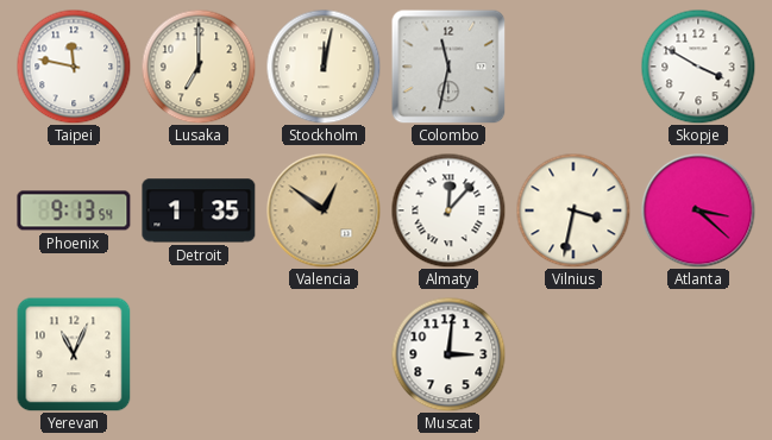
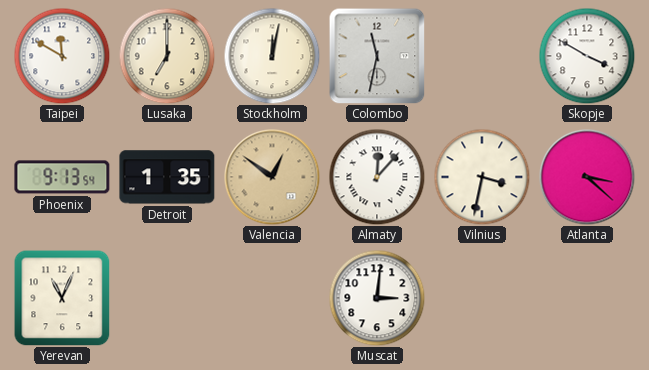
Taipei: 11:47 -> 11:50
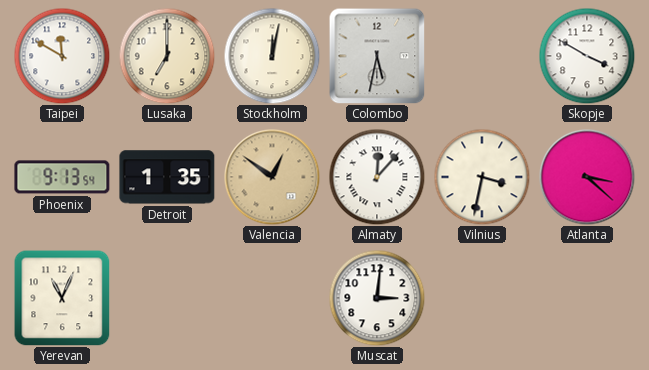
Colombo: 11:32 -> 5:32
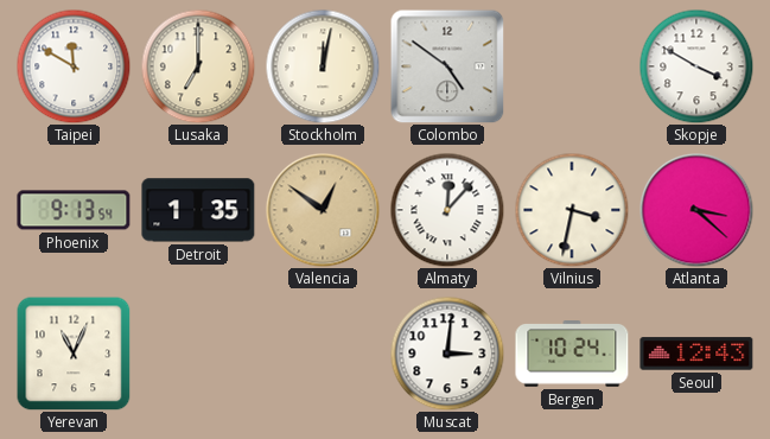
Colombo: 5:32 -> 4:51
Bergen: none -> 10:24
Seoul: none -> 12:43
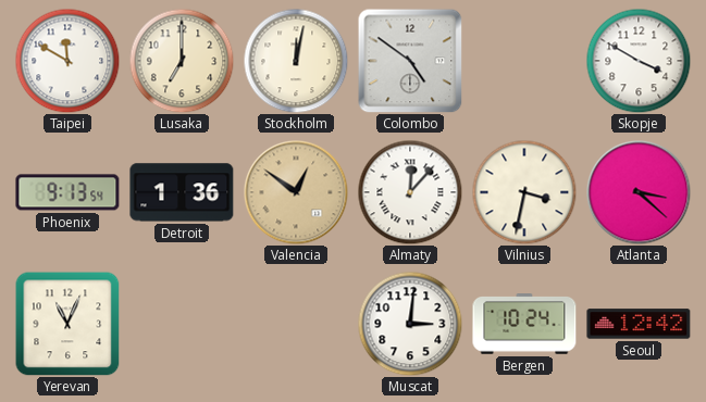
Detroit: 1:35 -> 1:36
Seoul: 12:43 -> 12:42
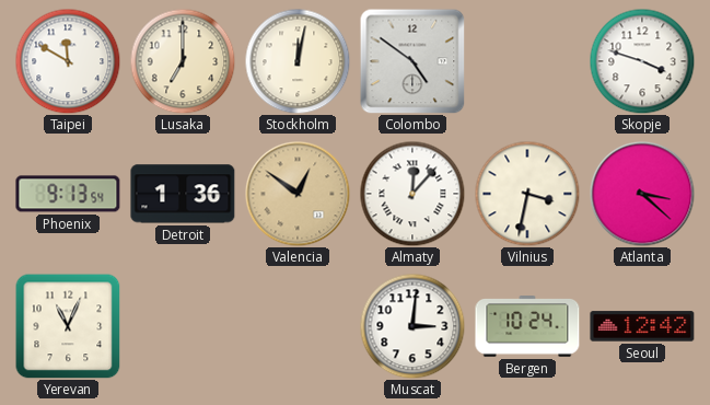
Skopje: 3:50 -> 3:48
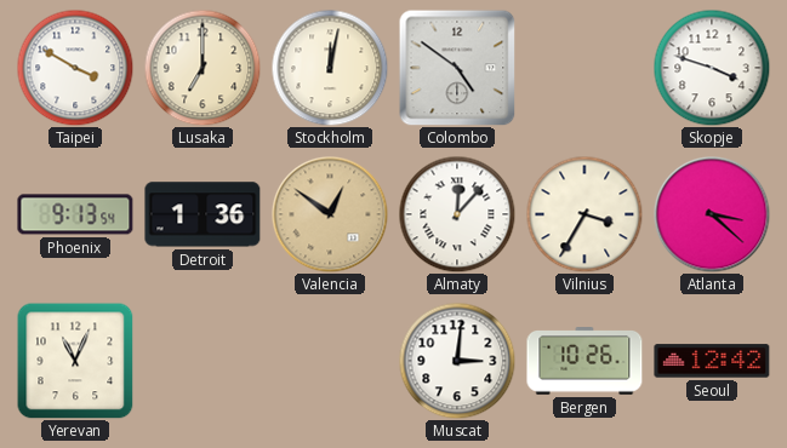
Taipei: 11:50 -> 3:50
Vilnius: 3:32 -> 3:35
Bergen: 10:24 -> 10:26
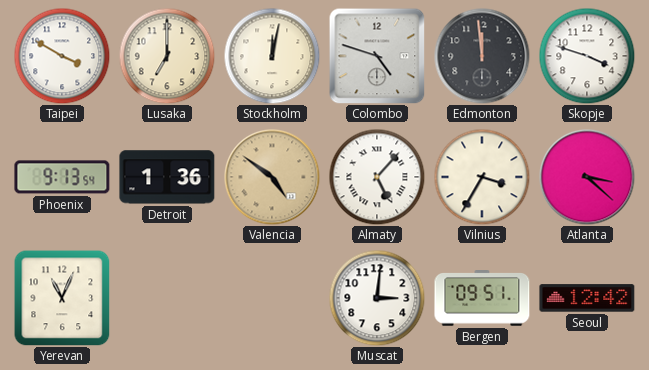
Colombo: 4:51 -> 4:48
Edmonton: none -> 11:59
Valencia: 12:51 -> 4:51
Almaty: 12:07 -> 5:07
Bergen: 10:26 -> 09:51
